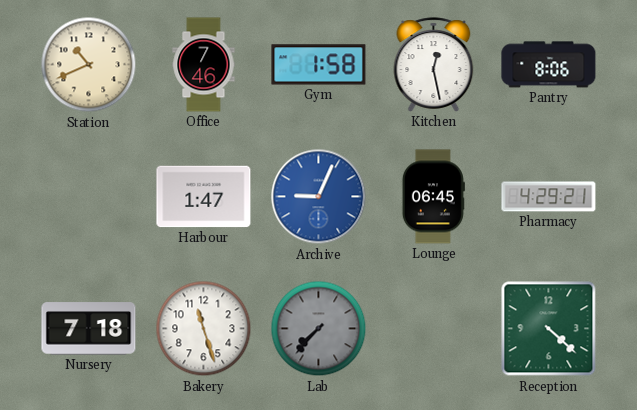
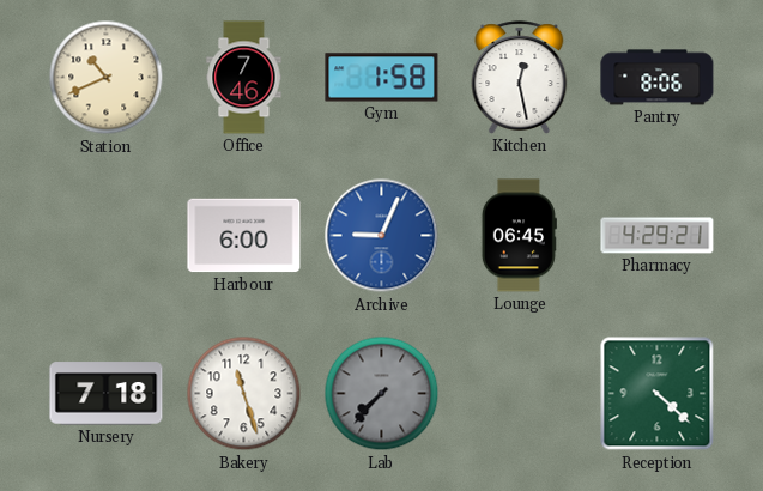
Harbour: 1:47 -> 6:00
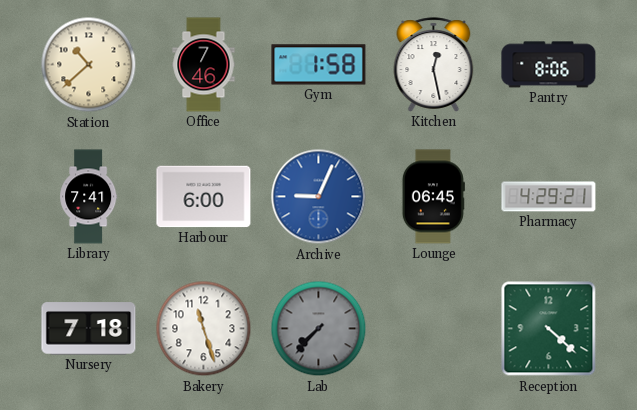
Station: 10:41 -> 10:38
Library: none -> 7:41
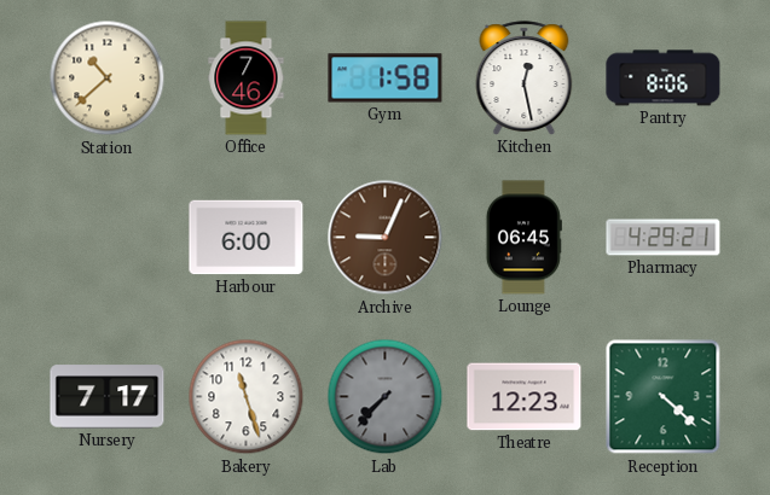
Library: 7:41 -> none
Archive dial: blue -> brown
Nursery: 7:18 -> 7:17
Theatre: none -> 12:23
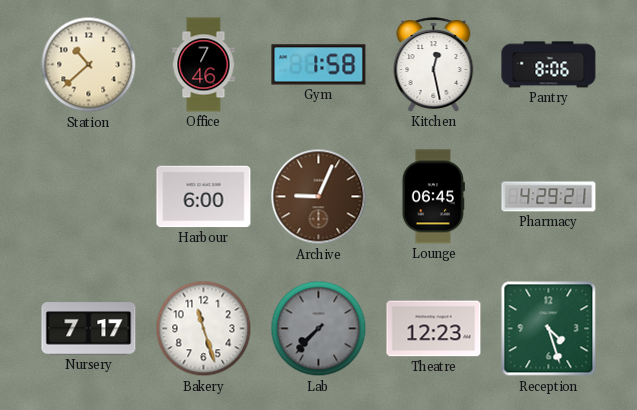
Reception: 4:22 -> 4:27
